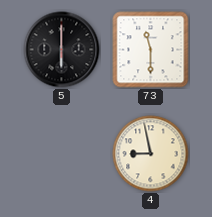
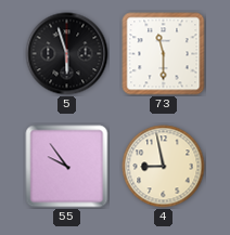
5: 6:00 -> 5:57
55: none -> 9:54
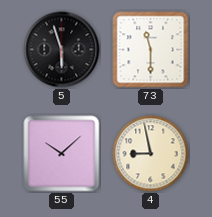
55: 9:54 -> 10:08
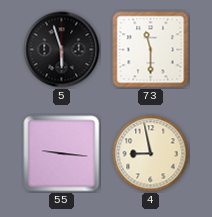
55: 10:08 -> 9:16
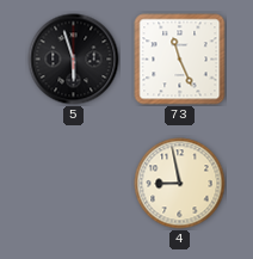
73: 11:30 -> 11:26
55: 9:16 -> none
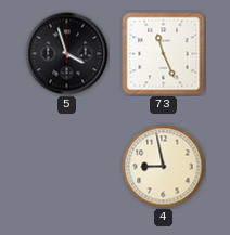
5: 5:57 -> 3:57
